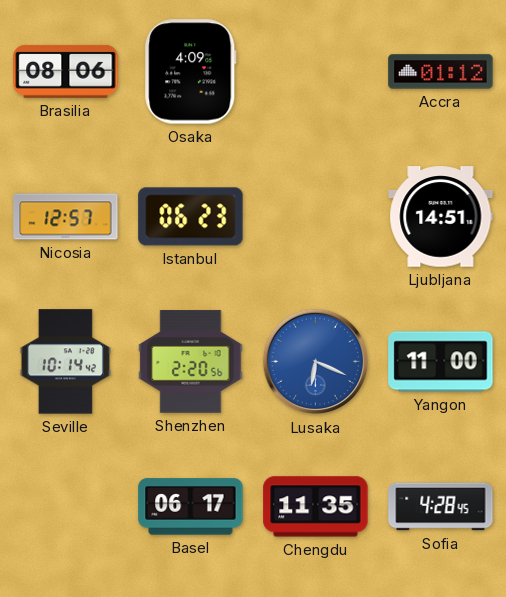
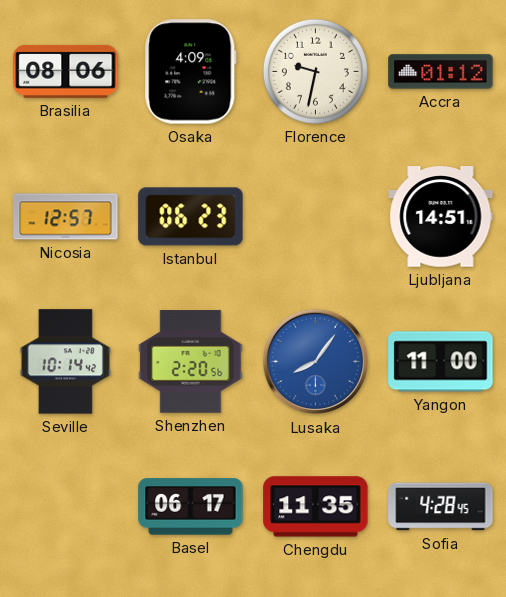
Florence: none -> 9:32
Lusaka: 6:19 -> 8:06
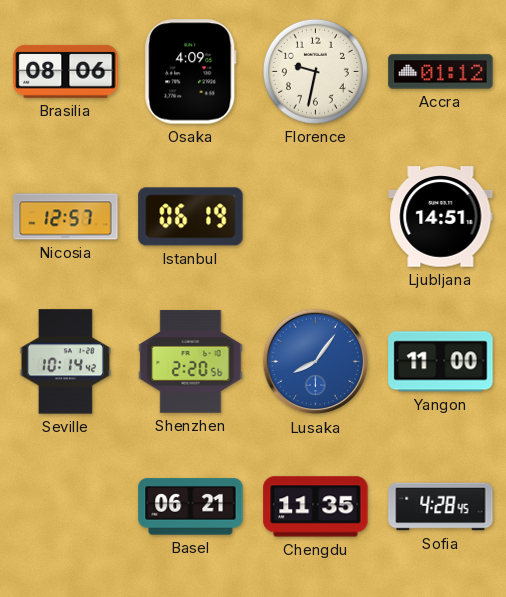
Istanbul: 06:23 -> 06:19
Basel: 06:17 -> 06:21
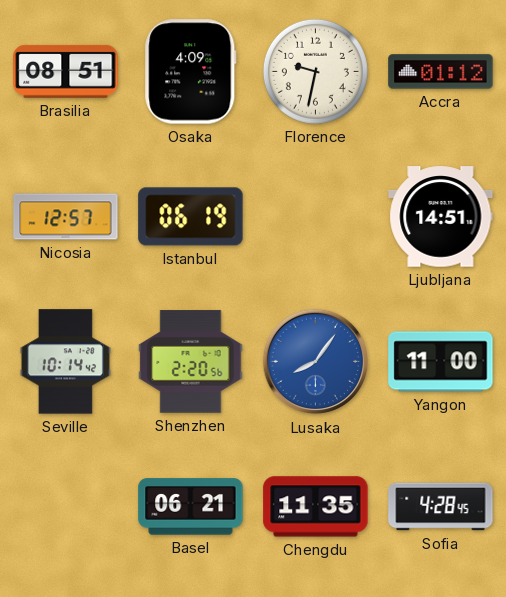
Brasilia: 08:06 -> 08:51
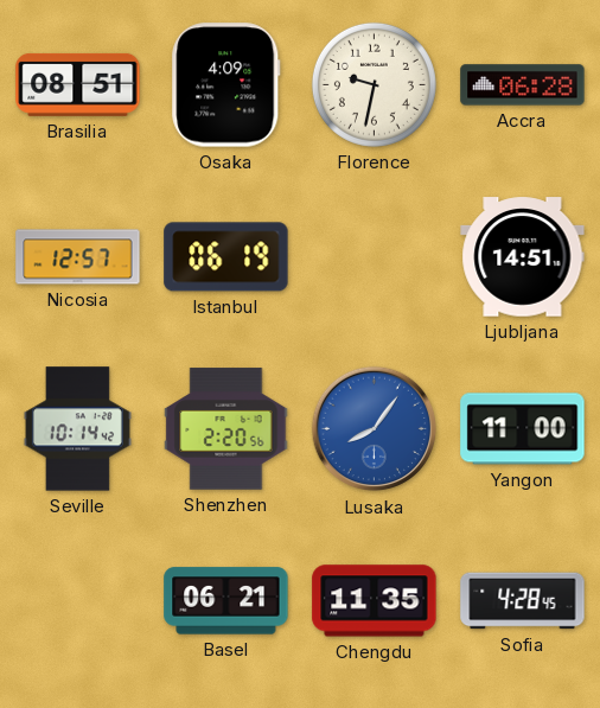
Accra: 01:12 -> 06:28
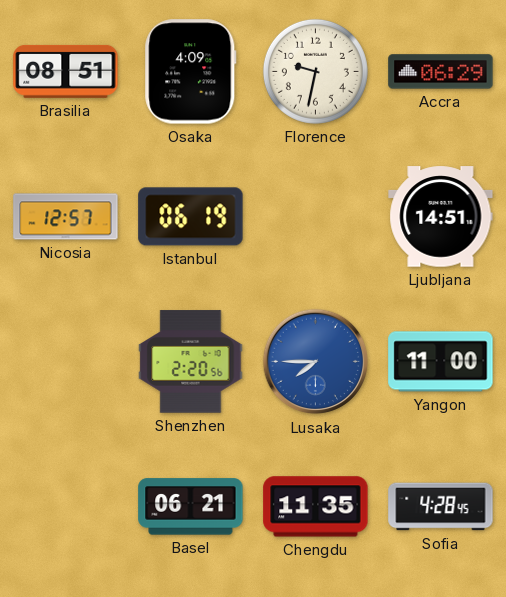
Accra: 06:28 -> 06:29
Seville: 10:14 -> none
Lusaka: 8:06 -> 7:45
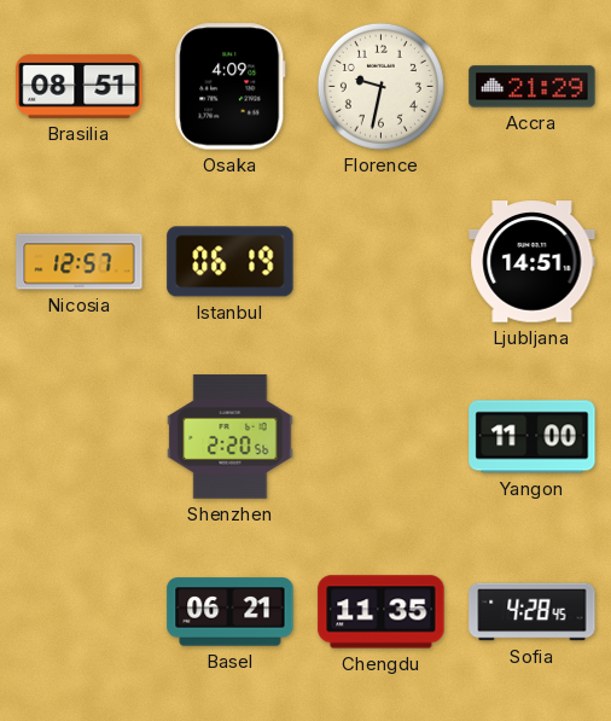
Accra: 06:29 -> 21:29
Lusaka: 7:45 -> none
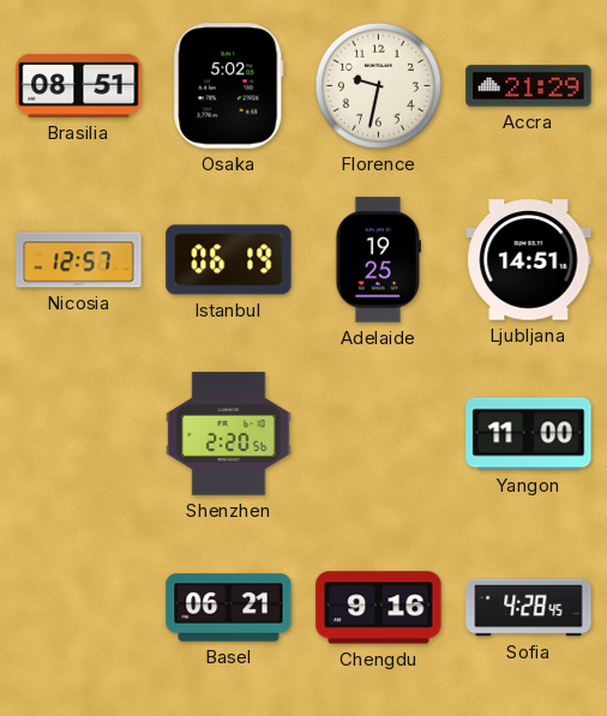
Osaka: 4:09 -> 5:02
Adelaide: none -> 19:25
Chengdu: 11:35 -> 9:16
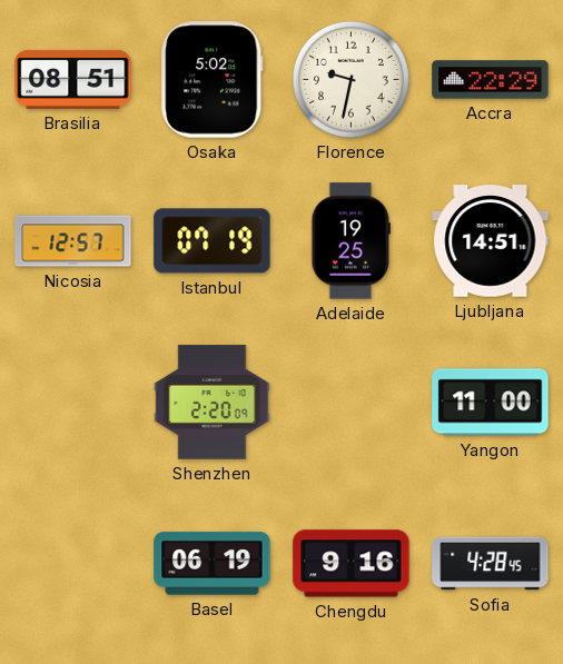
Accra: 21:29 -> 22:29
Istanbul: 06:19 -> 07:19
Shenzhen: 2:20:56 -> 2:20:09
Basel: 06:21 -> 06:19
